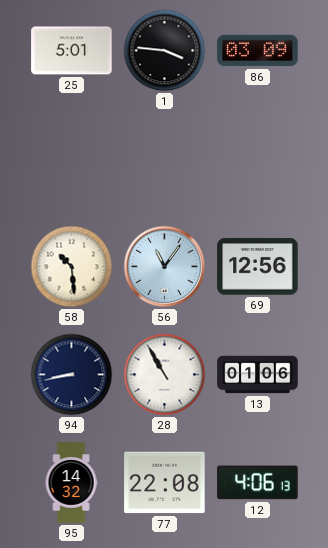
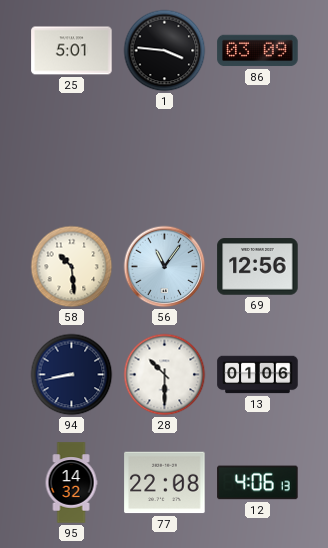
28: 10:55 -> 10:30
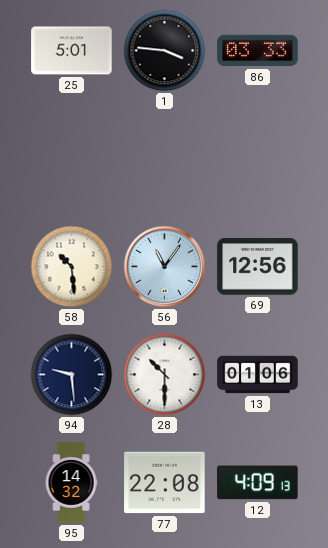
86: 03:09 -> 03:33
94: 8:43 -> 9:29
12: 4:06 -> 4:09
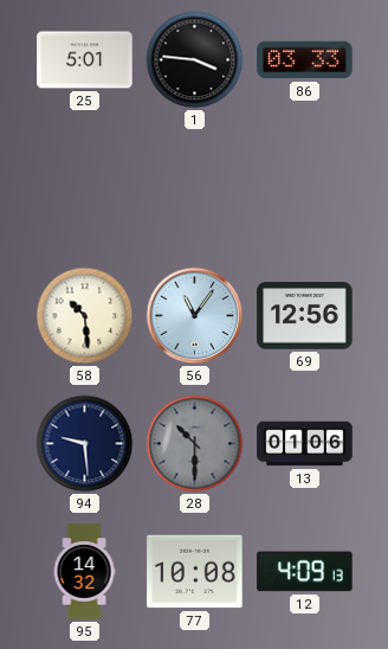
28 dial: white -> grey
77: 22:08 -> 10:08
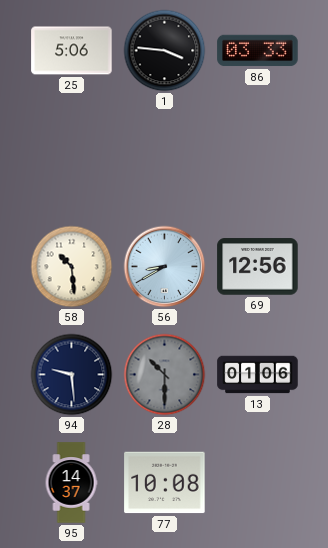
25: 5:01 -> 5:06
56: 11:06 -> 8:40
95: 14:32 -> 14:37
12: 4:09 -> none
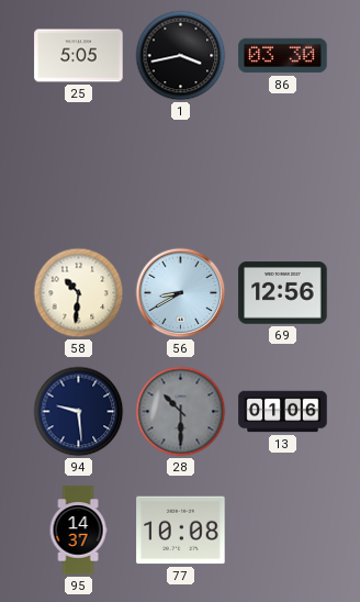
25: 5:06 -> 5:05
1: 3:46 -> 3:43
86: 03:33 -> 03:30
58: 10:29 -> 10:31
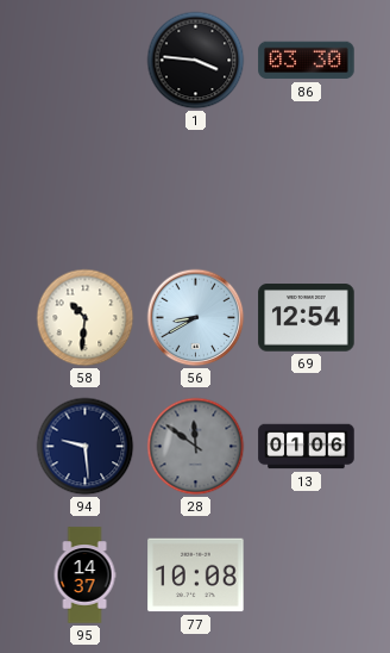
25: 5:05 -> none
1: 3:43 -> 3:46
69: 12:56 -> 12:54
28: 10:30 -> 11:51
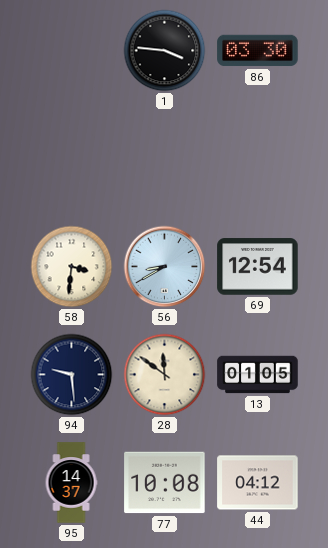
58: 10:31 -> 3:31
28 dial: grey -> cream
13: 01:06 -> 01:05
44: none -> 04:12
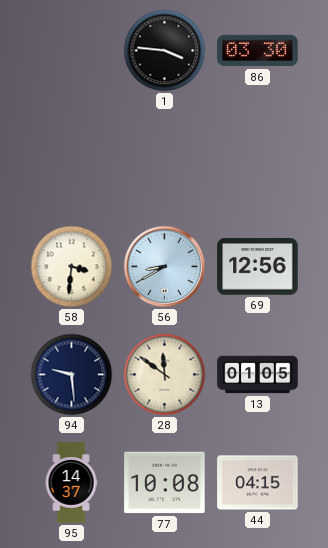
69: 12:54 -> 12:56
44: 04:12 -> 04:15
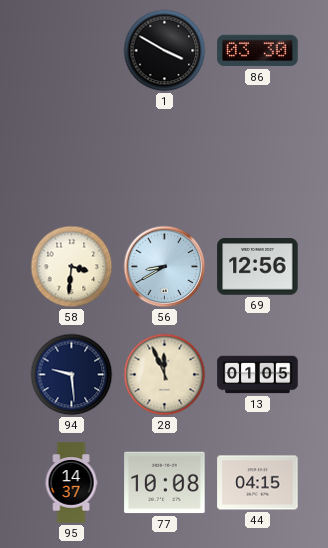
1: 3:46 -> 3:50
28: 11:51 -> 11:56
